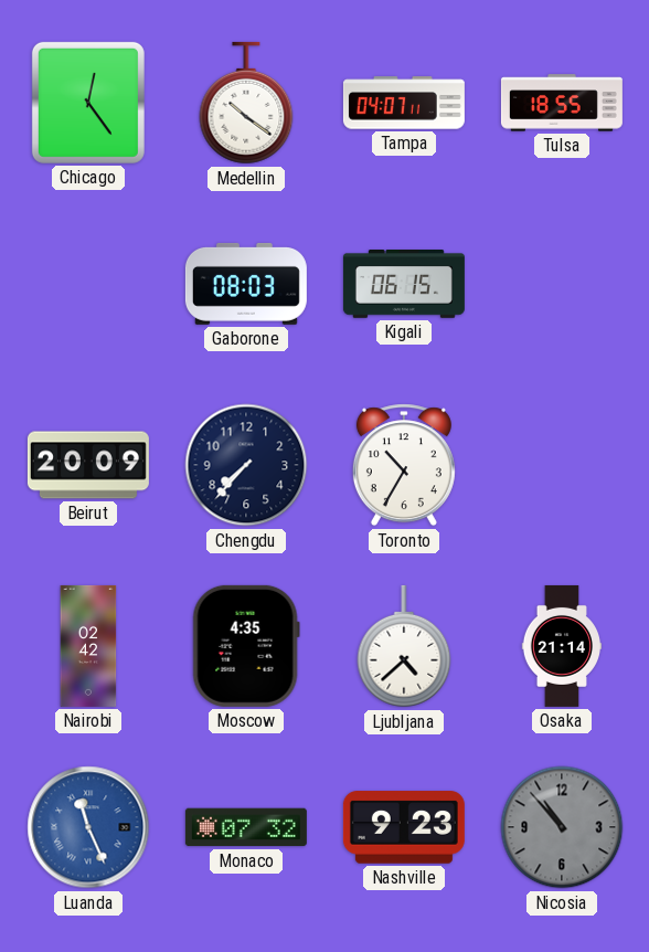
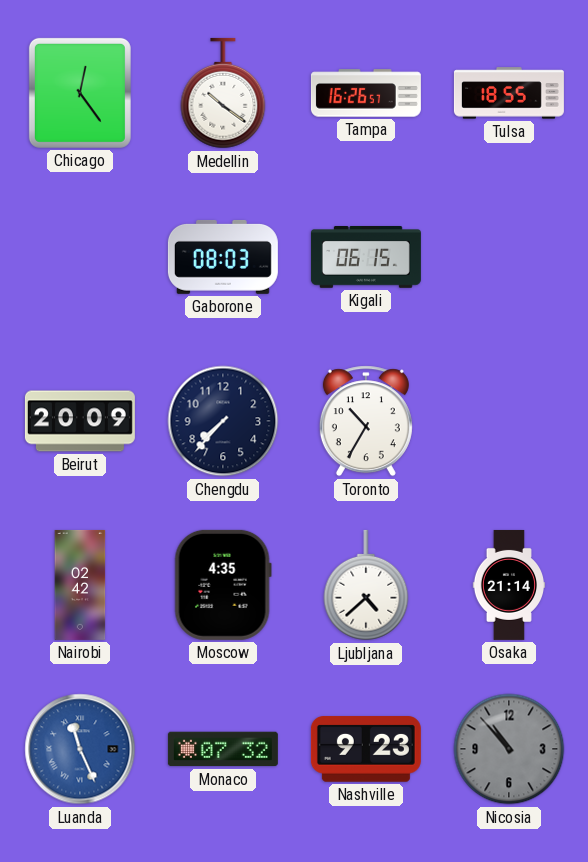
Tampa: 04:07 -> 16:26
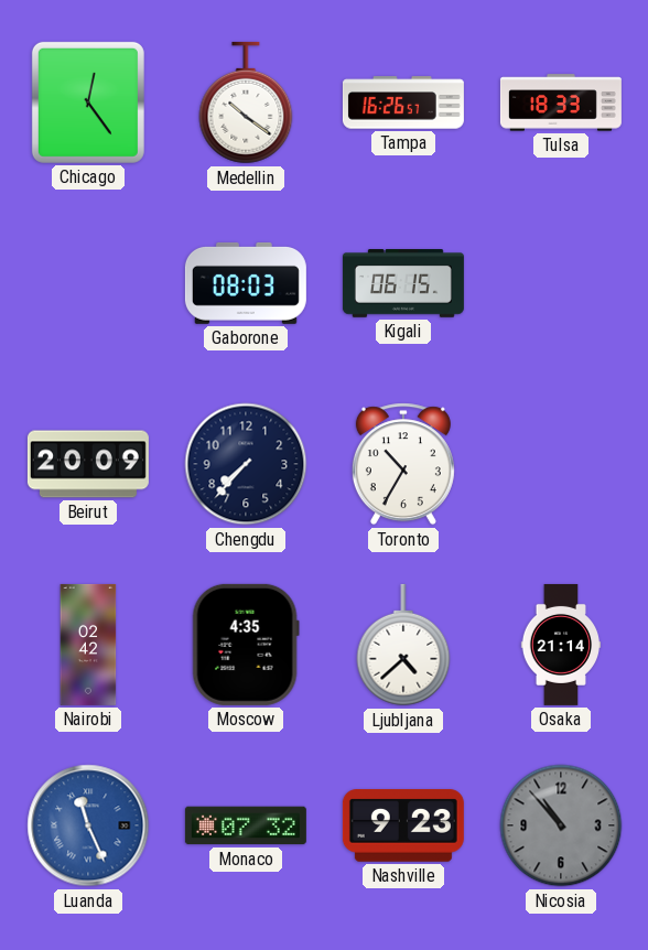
Tulsa: 18:55 -> 18:33
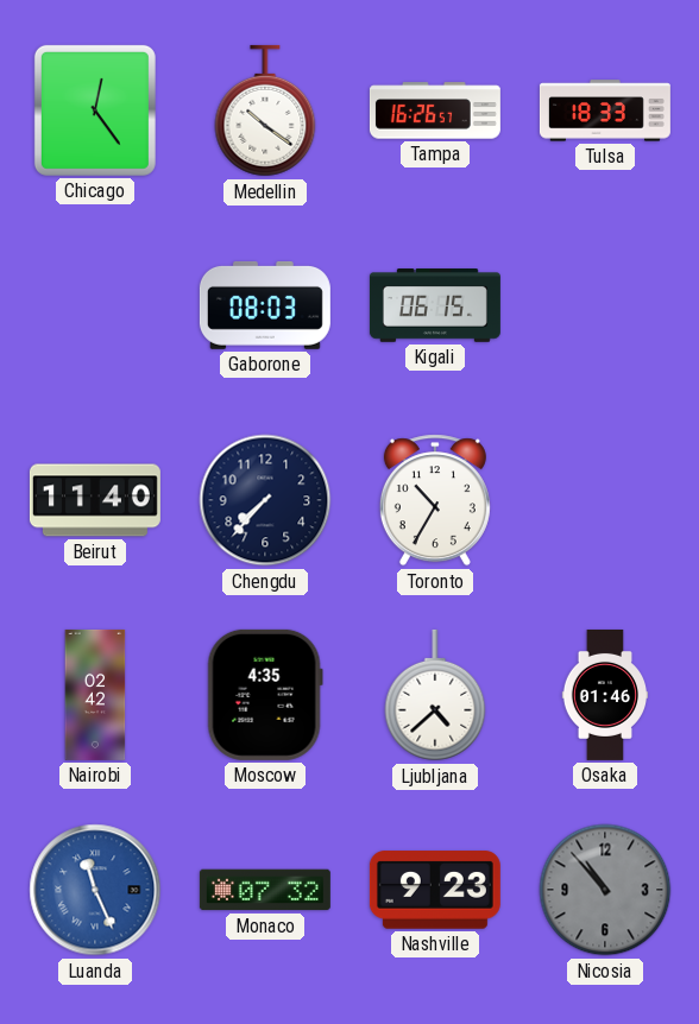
Beirut: 20:09 -> 11:40
Osaka: 21:14 -> 01:46
